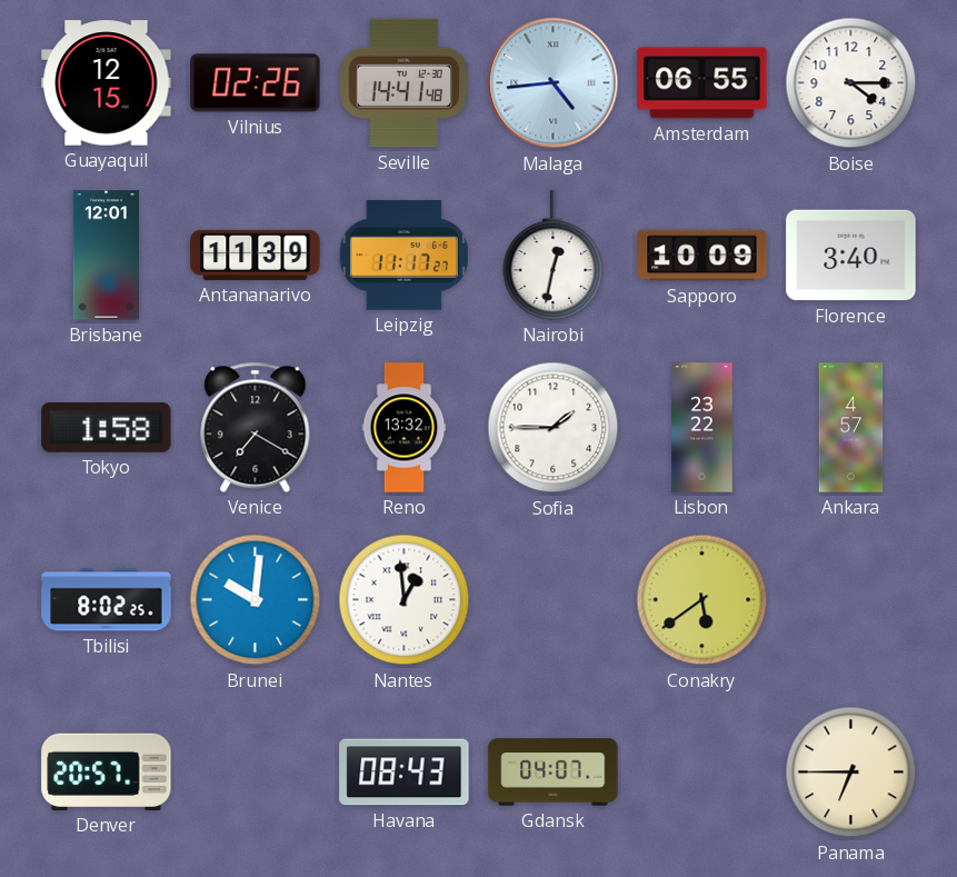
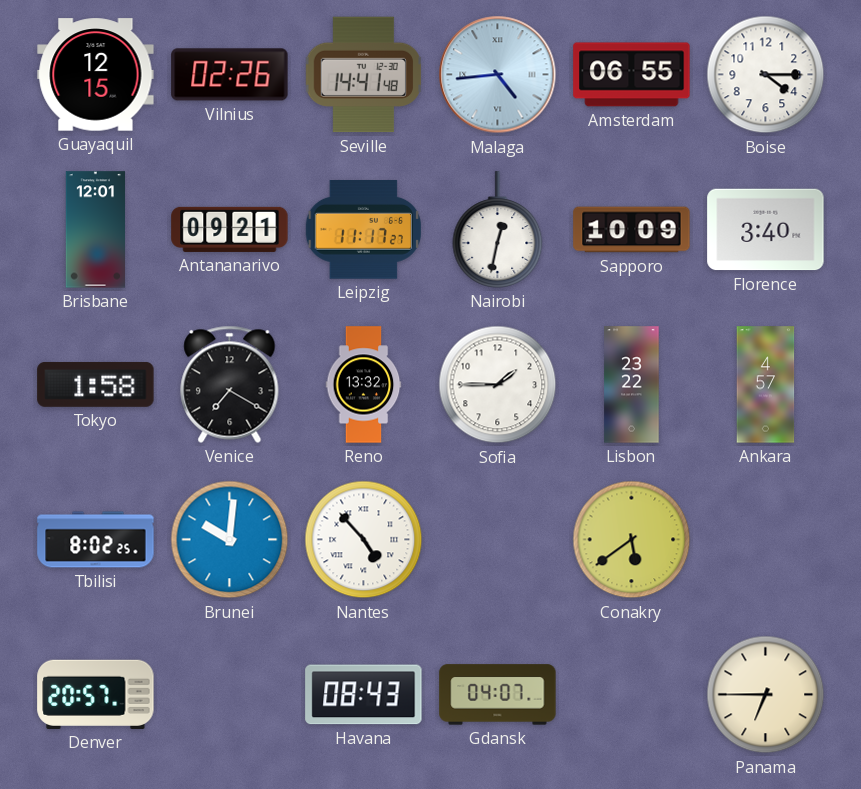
Antananarivo: 11:39 -> 09:21
Nantes: 12:59 -> 4:53
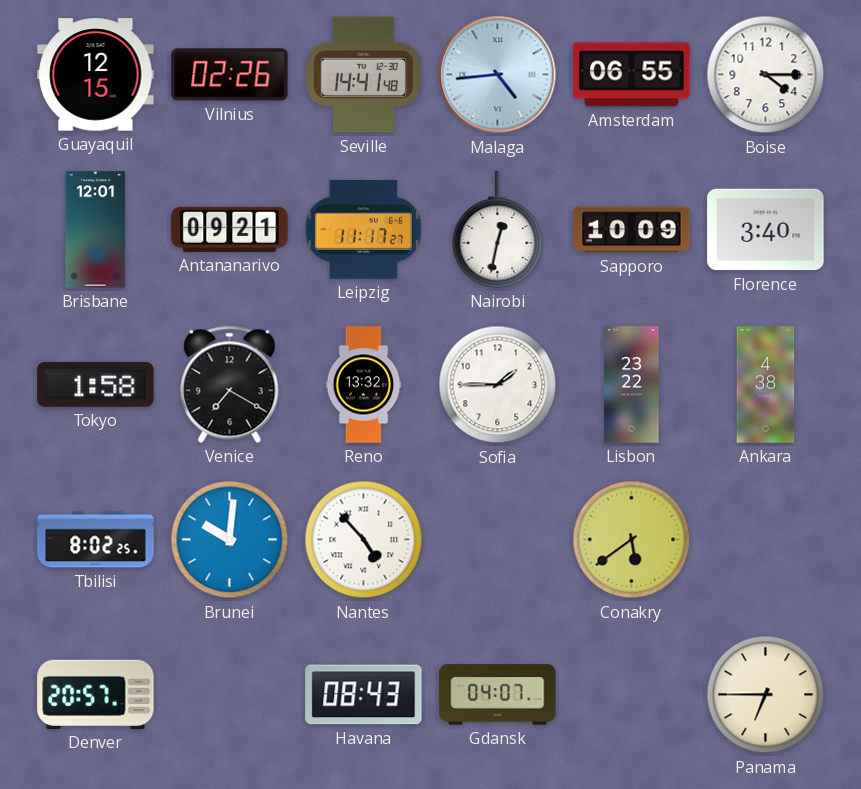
Ankara: 4:57 -> 4:38
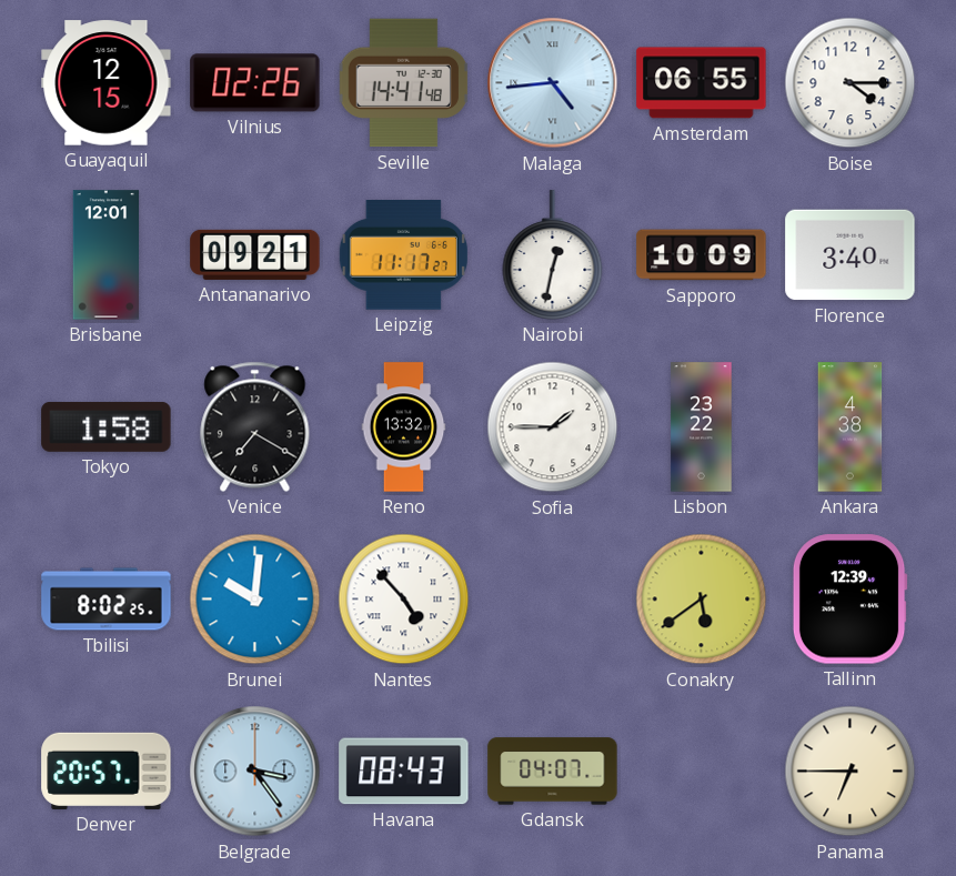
Tallinn: none -> 12:39
Belgrade: none -> 3:24
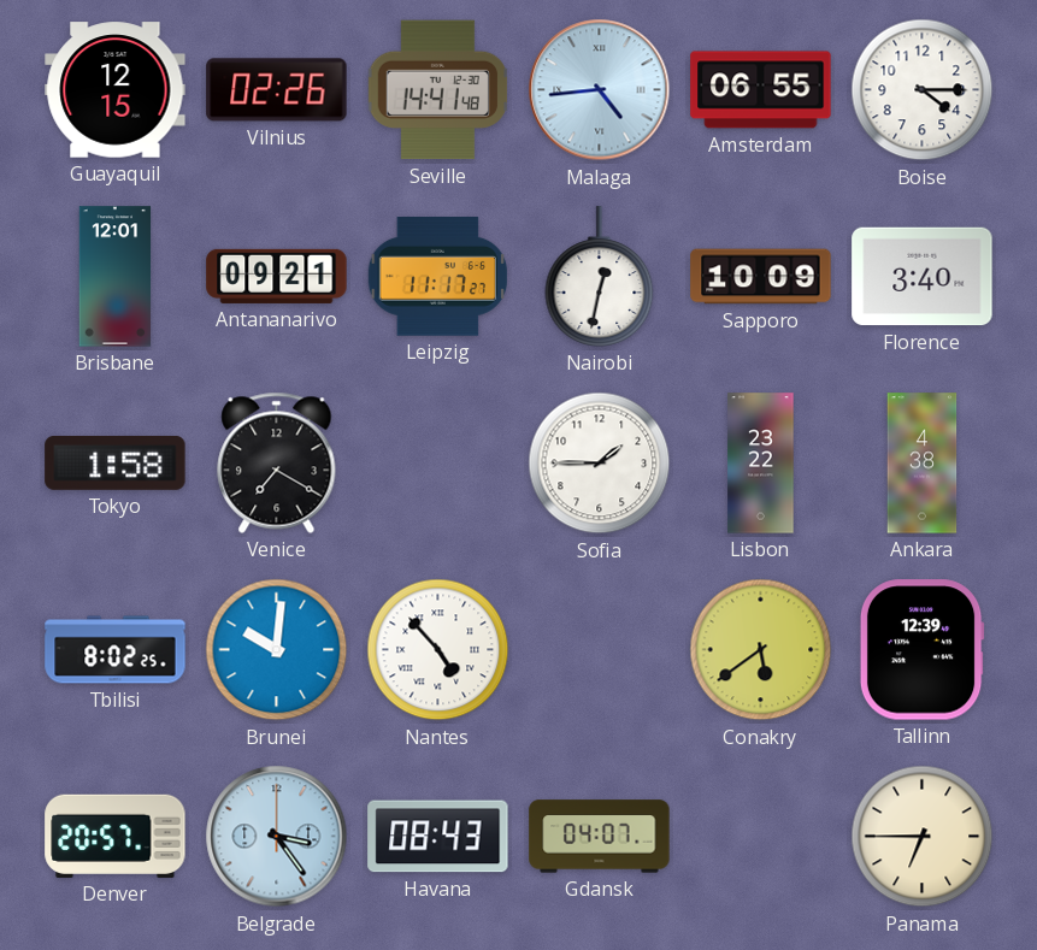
Reno: 13:32 -> none
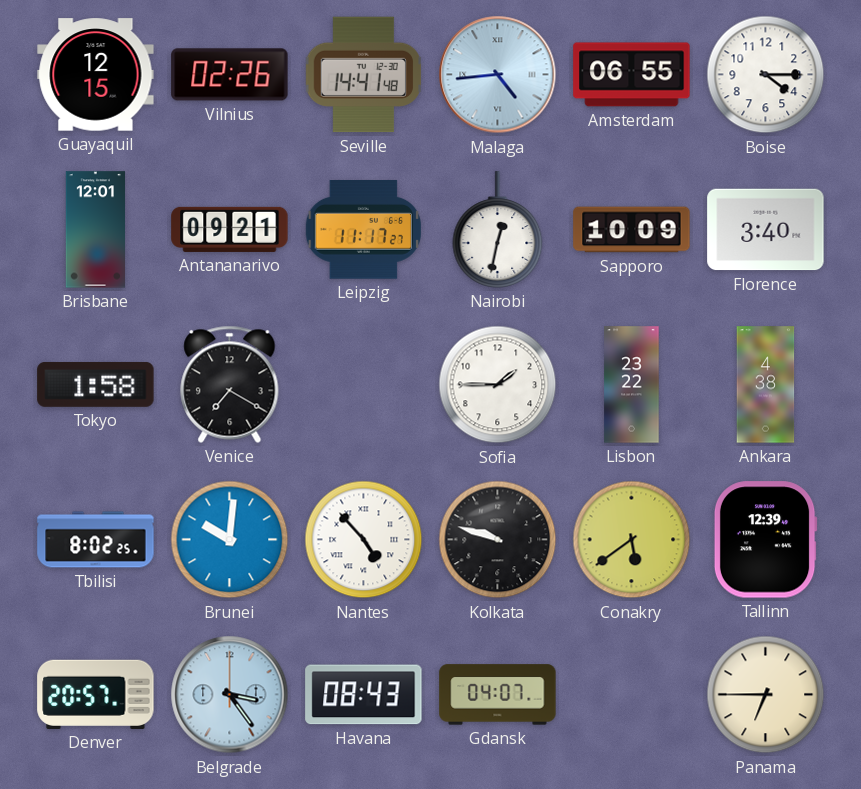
Kolkata: none -> 9:48
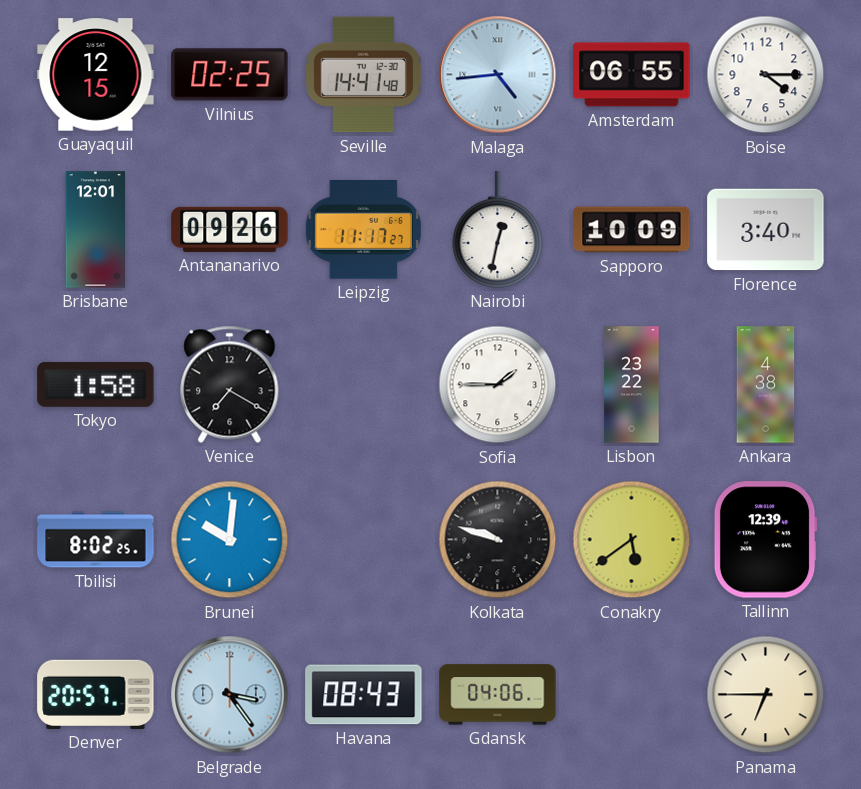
Vilnius: 02:26 -> 02:25
Antananarivo: 09:21 -> 09:26
Nantes: 4:53 -> none
Gdansk: 04:07 -> 04:06
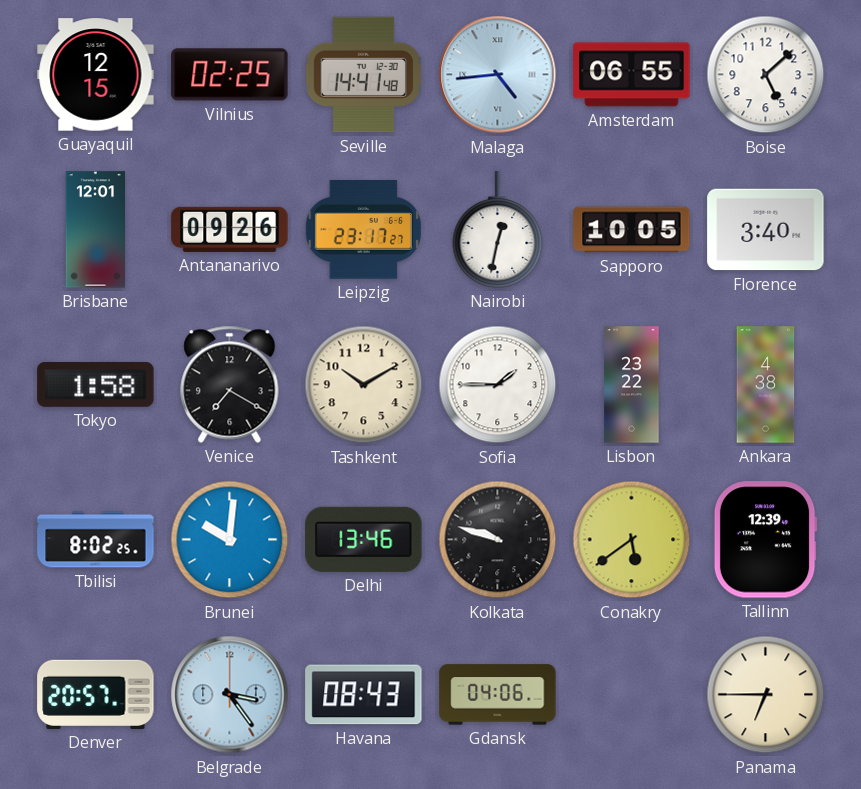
Boise: 4:15 -> 5:08
Leipzig: 11:17 -> 23:17
Sapporo: 10:09 -> 10:05
Tashkent: none -> 10:10
Delhi: none -> 13:46
